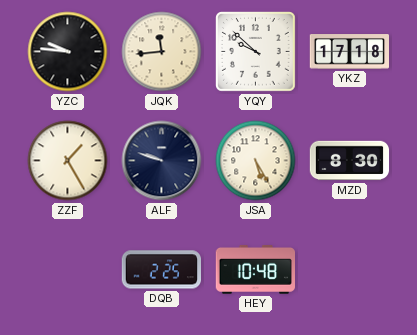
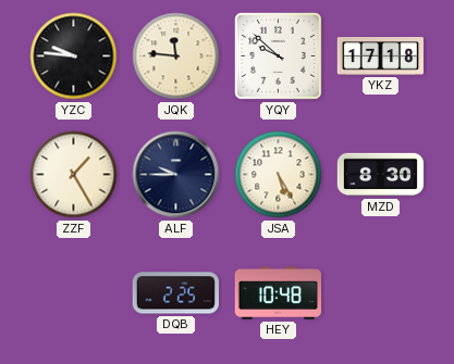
JQK: 11:44 -> 11:46
ALF: 9:48 -> 9:45
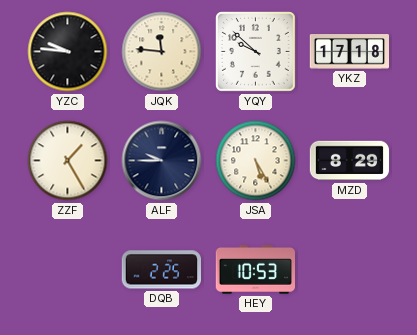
MZD: 8:30 -> 8:29
HEY: 10:48 -> 10:53
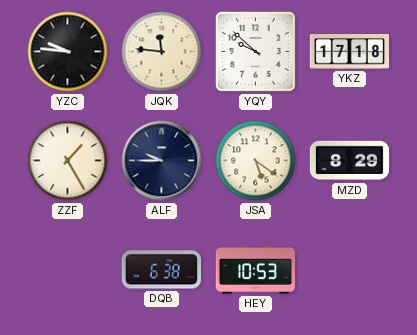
JSA: 5:25 -> 5:21
DQB: 2:25 -> 6:38
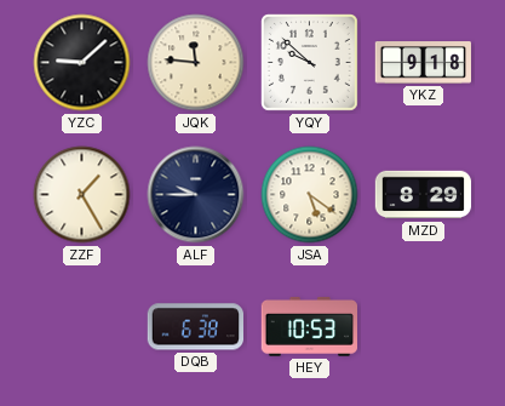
YZC: 9:46 -> 9:08
YKZ: 17:18 -> 9:18
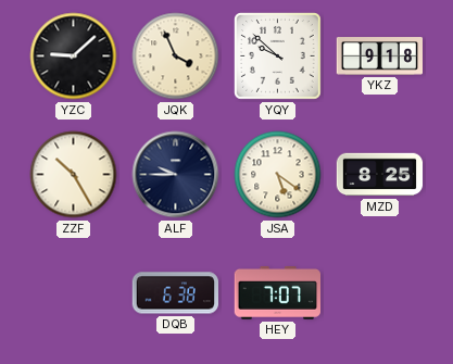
JQK: 11:46 -> 3:56
ZZF: 1:25 -> 10:25
MZD: 8:29 -> 8:25
HEY: 10:53 -> 7:07
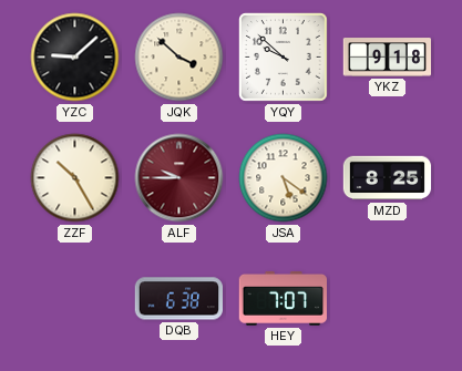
JQK: 3:56 -> 3:52
ALF dial: navy -> burgundy
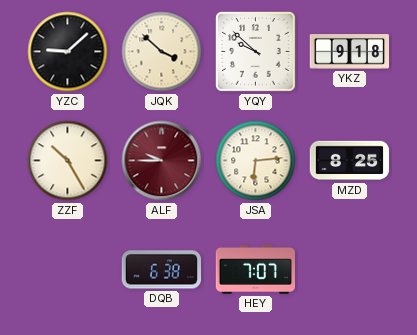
JSA: 5:21 -> 6:14
